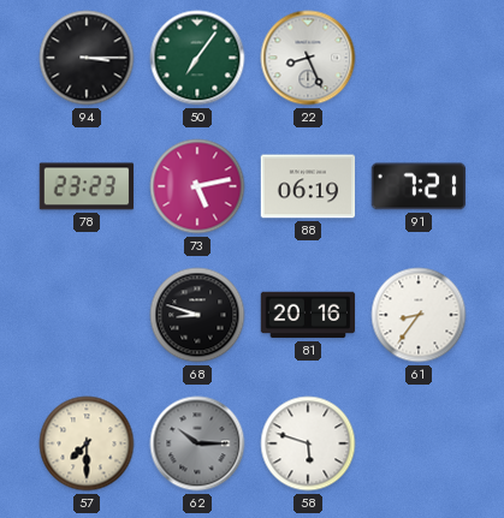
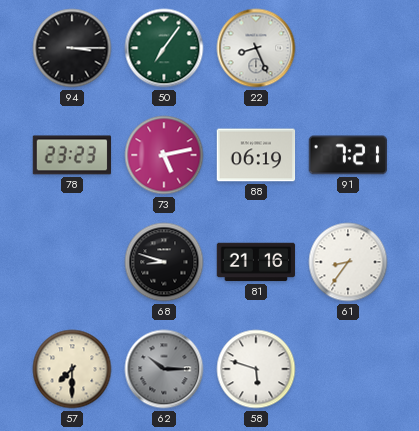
81: 20:16 -> 21:16
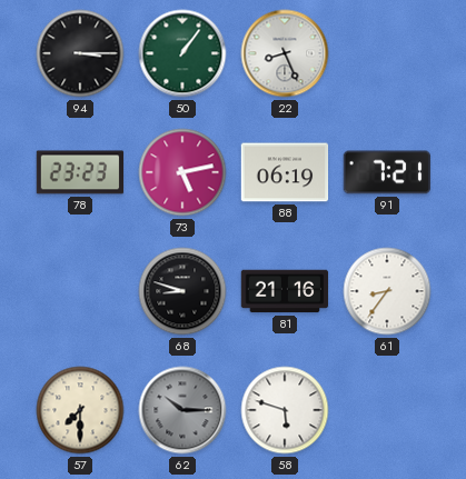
50: 7:06 -> 1:06
